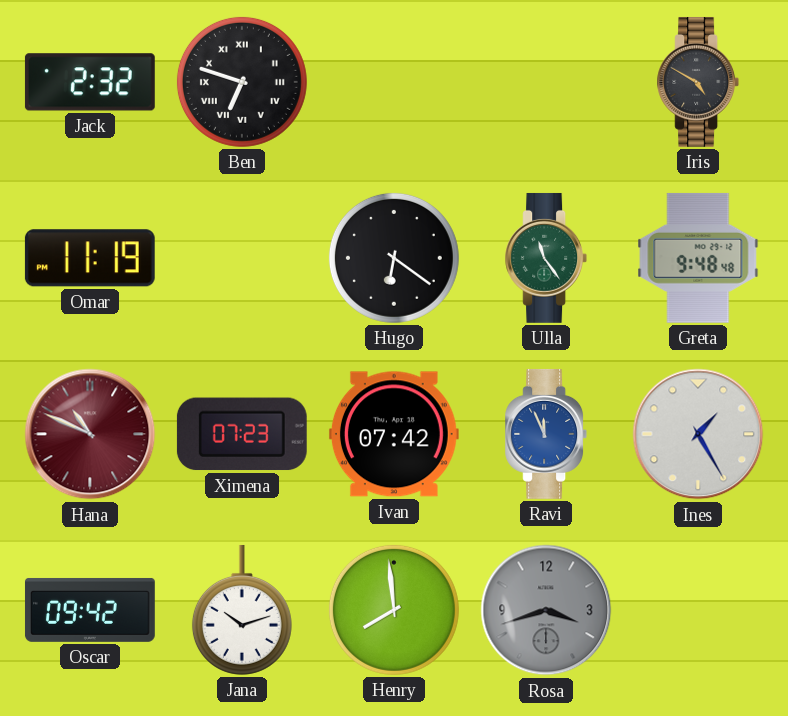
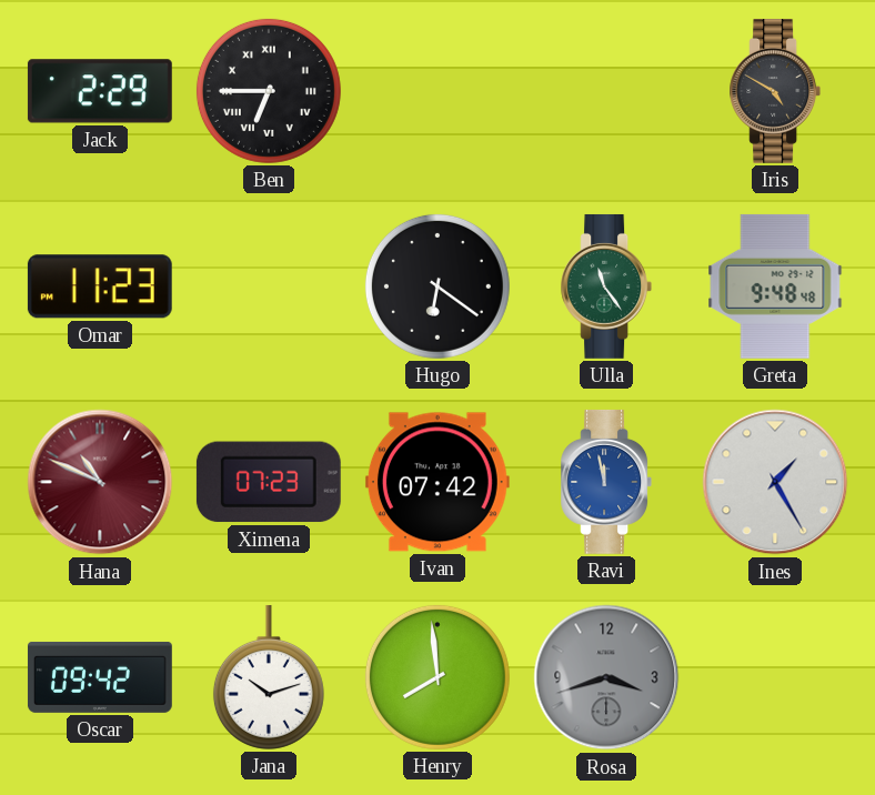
Jack: 2:32 -> 2:29
Ben: 6:48 -> 6:45
Omar: 11:19 -> 11:23
Ravi: 11:56 -> 11:58
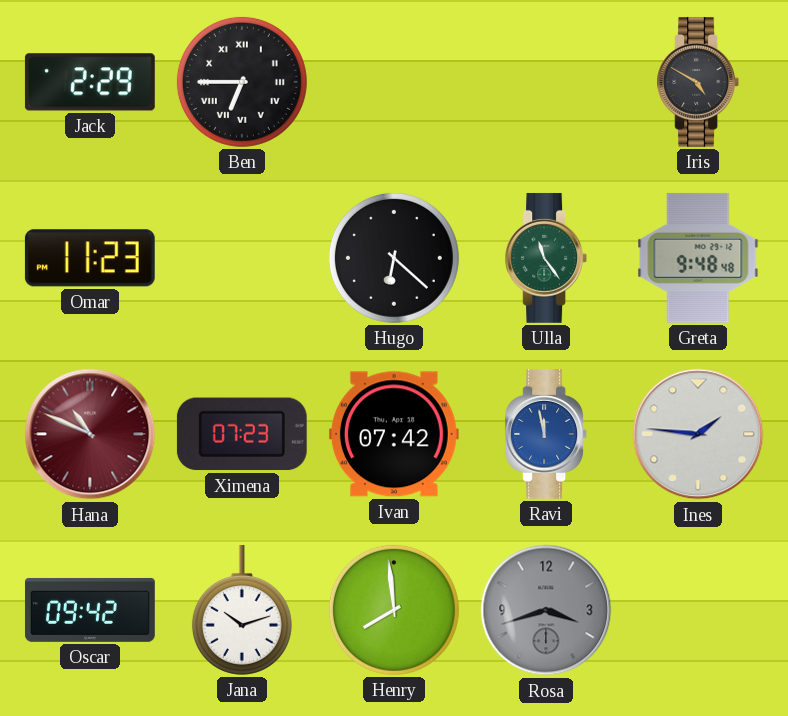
Hugo: 6:21 -> 6:22
Ines: 1:25 -> 1:46
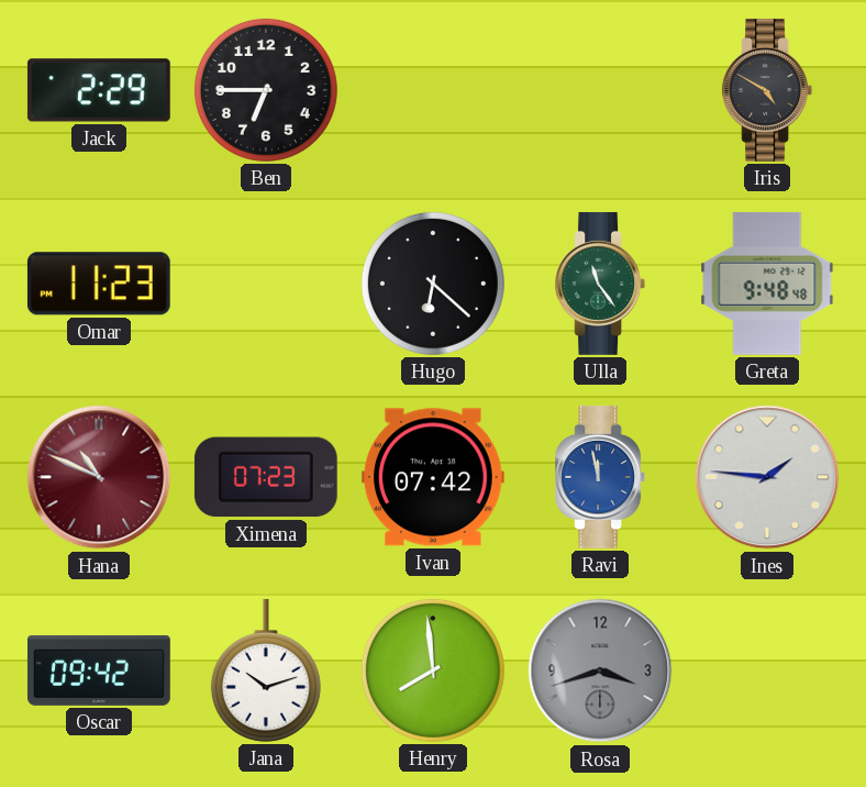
Ben numerals: Roman -> Arabic
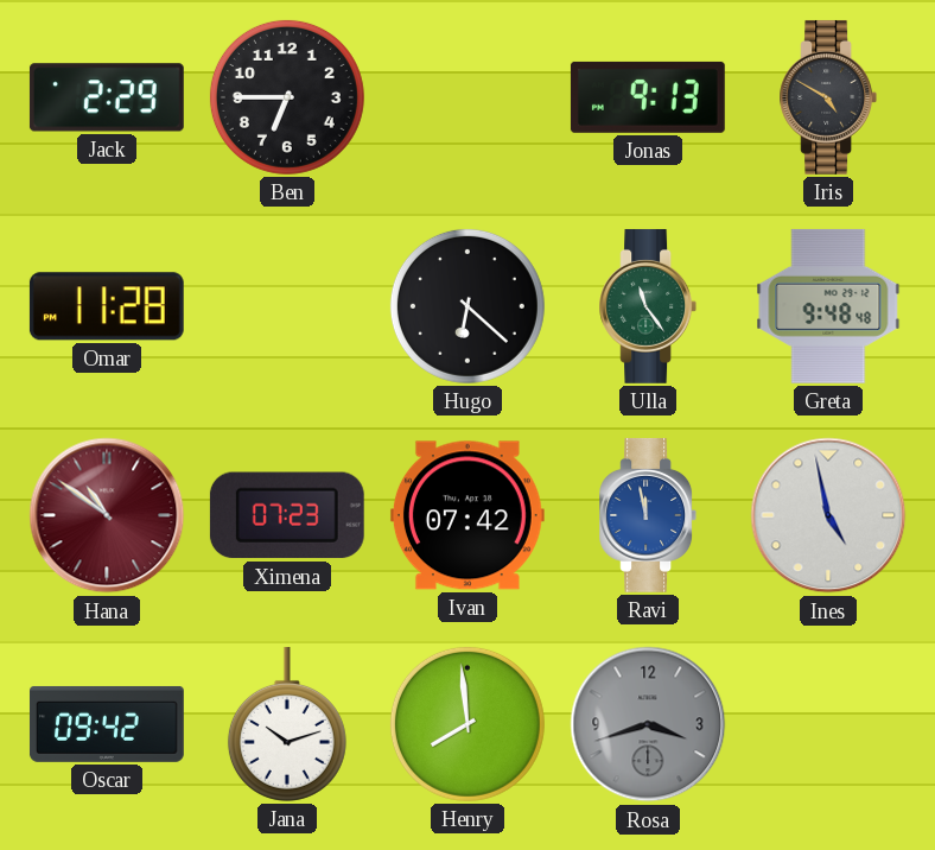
Jonas: none -> 9:13
Omar: 11:23 -> 11:28
Hana: 10:49 -> 10:51
Ines: 1:46 -> 4:58
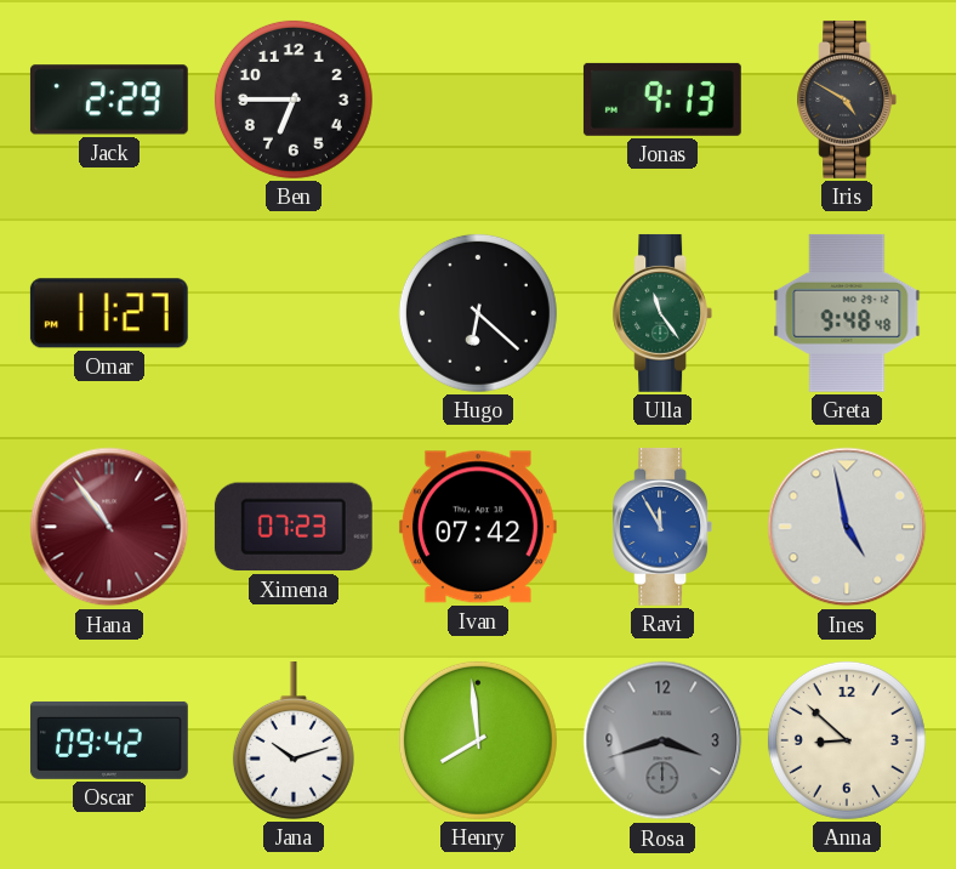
Omar: 11:28 -> 11:27
Hana: 10:51 -> 10:54
Ravi: 11:58 -> 11:55
Anna: none -> 8:52
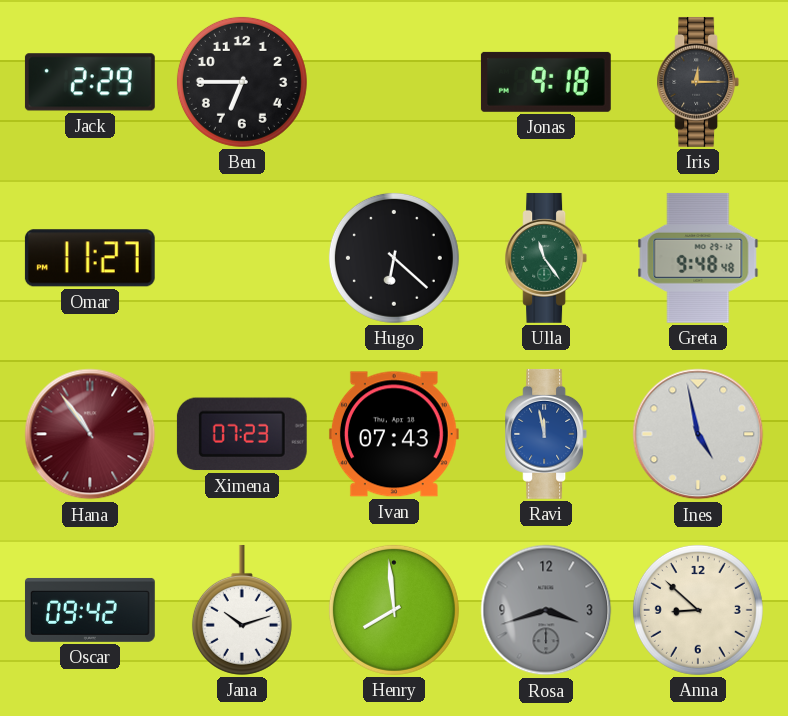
Jonas: 9:13 -> 9:18
Iris: 4:50 -> 12:15
Ivan: 07:42 -> 07:43
Ravi: 11:55 -> 11:58
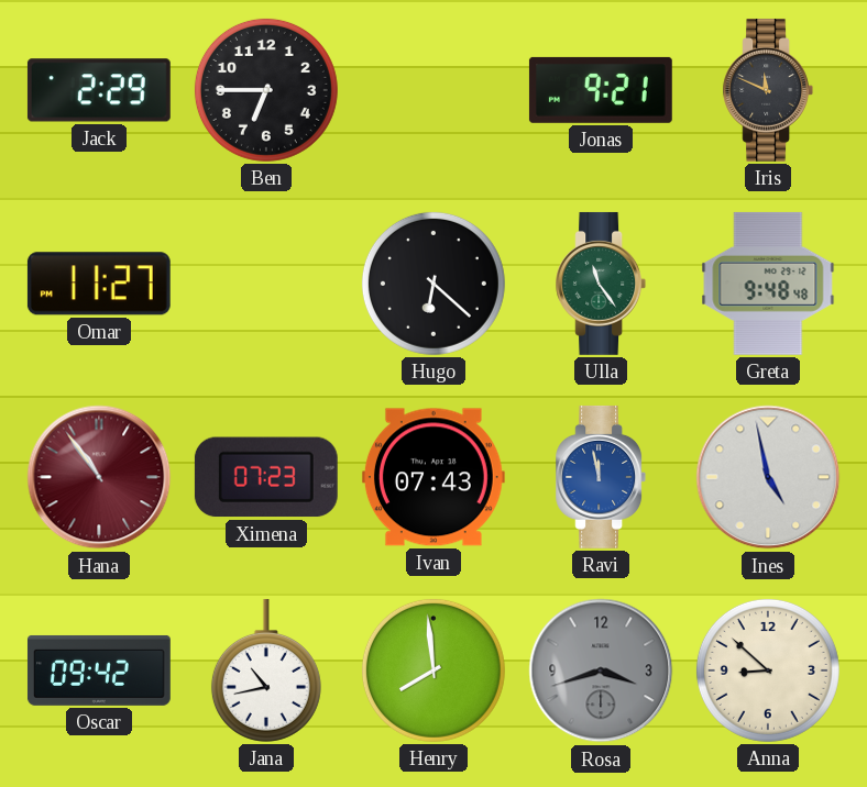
Jonas: 9:18 -> 9:21
Iris: 12:15 -> 11:49
Jana: 10:12 -> 10:43
